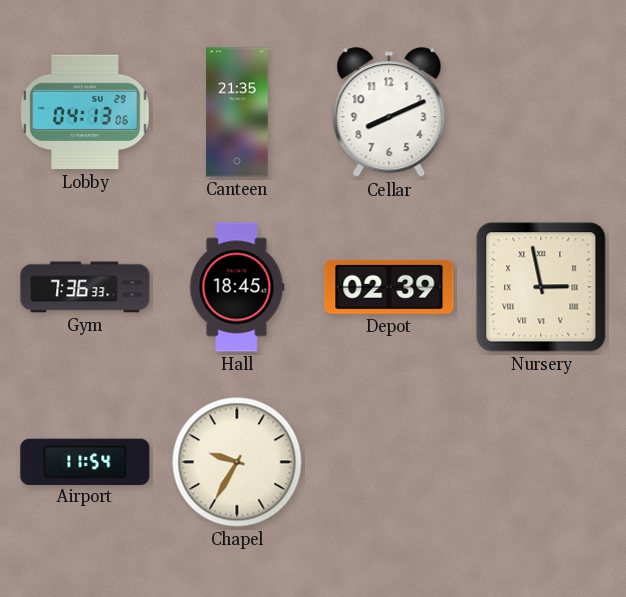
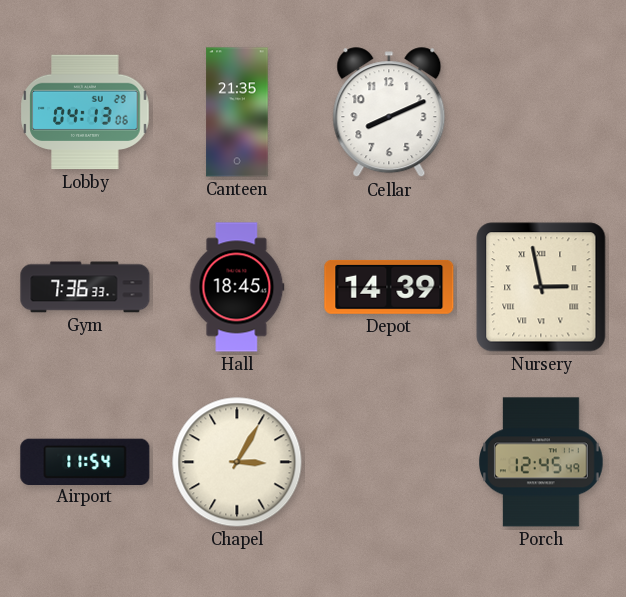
Depot: 02:39 -> 14:39
Chapel: 9:35 -> 3:05
Porch: none -> 12:45
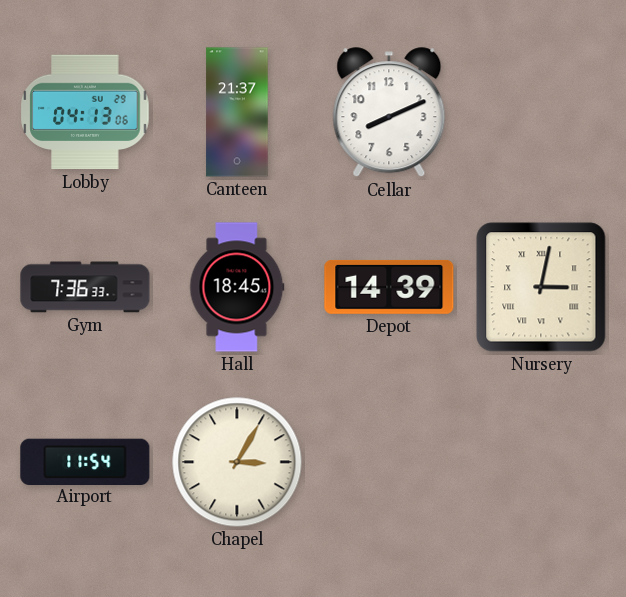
Canteen: 21:35 -> 21:37
Nursery: 2:58 -> 3:02
Porch: 12:45 -> none
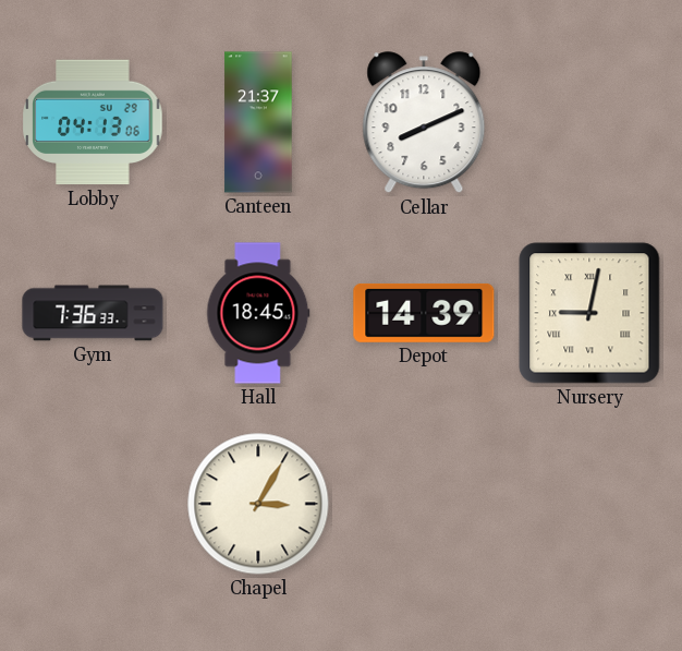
Nursery: 3:02 -> 9:02
Airport: 11:54 -> none
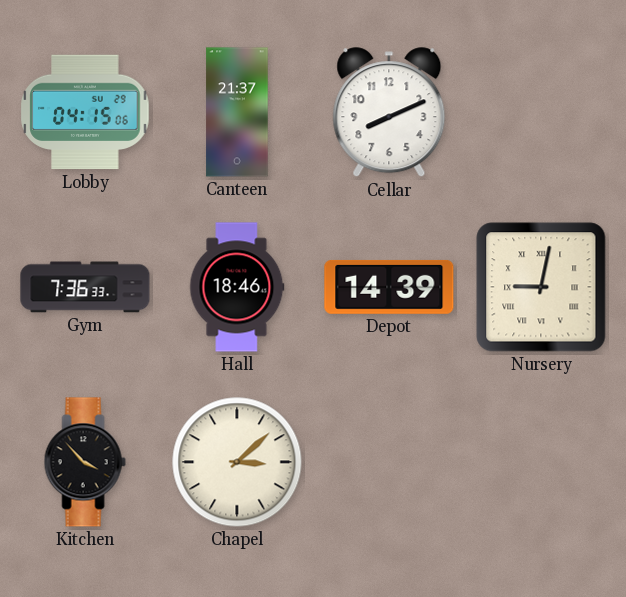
Lobby: 04:13 -> 04:15
Hall: 18:45 -> 18:46
Kitchen: none -> 3:53
Chapel: 3:05 -> 3:08
